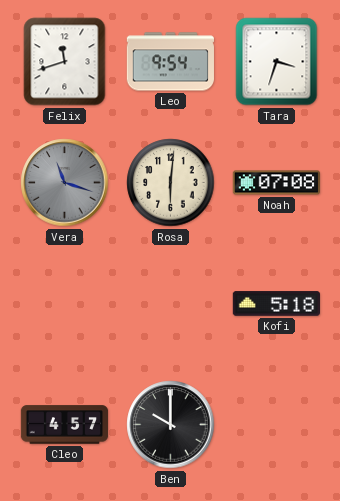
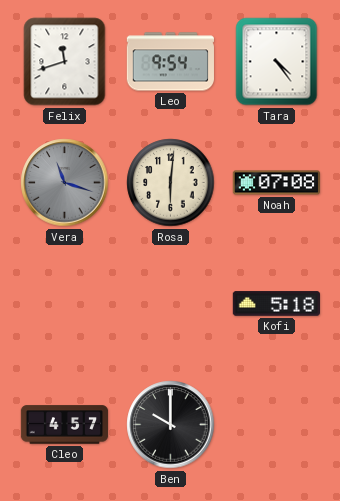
Tara: 3:33 -> 4:24
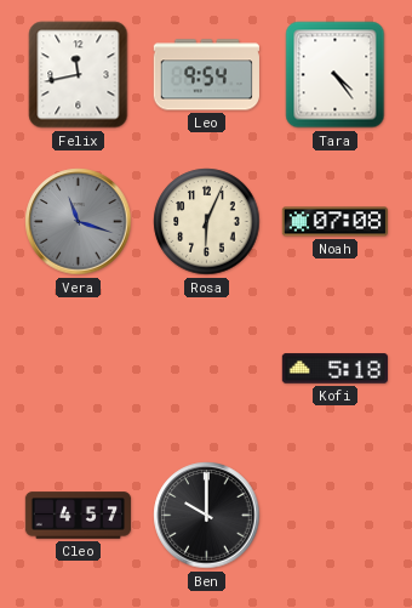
Felix: 11:42 -> 11:43
Rosa: 6:01 -> 6:04
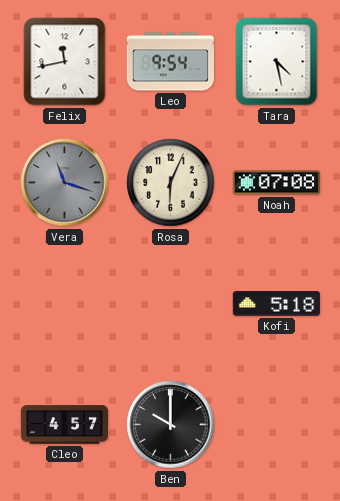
Tara: 4:24 -> 4:28
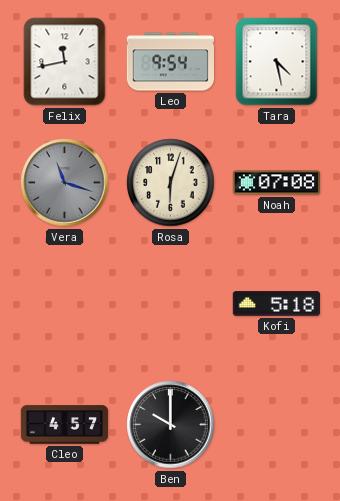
Rosa: 6:04 -> 6:03
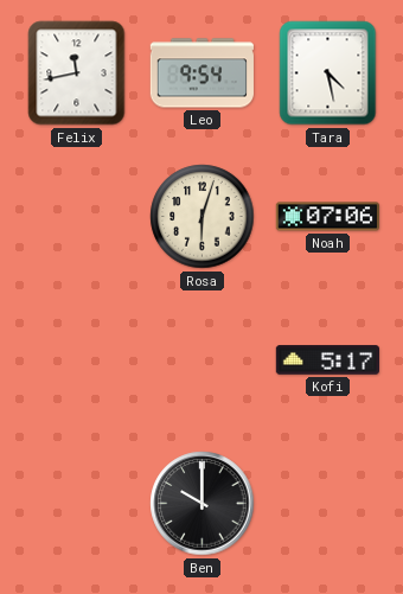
Vera: 11:18 -> none
Noah: 07:08 -> 07:06
Kofi: 5:18 -> 5:17
Cleo: 4:57 -> none
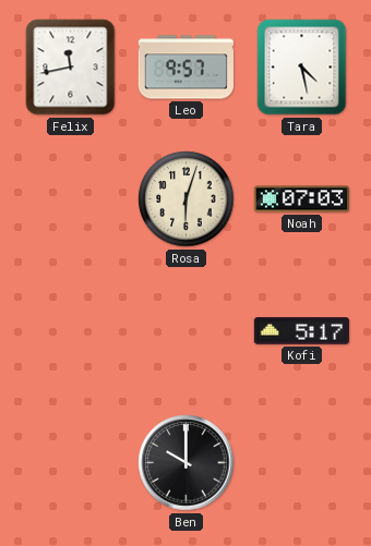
Leo: 9:54 -> 9:57
Noah: 07:06 -> 07:03
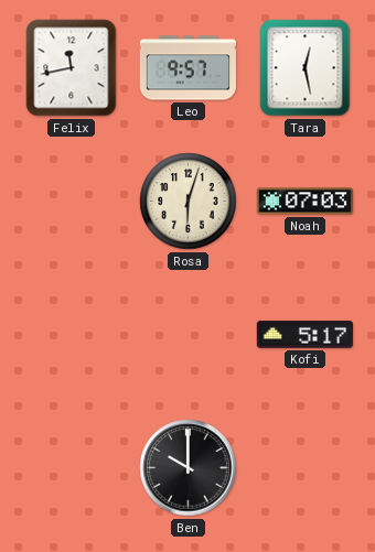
Tara: 4:28 -> 12:28
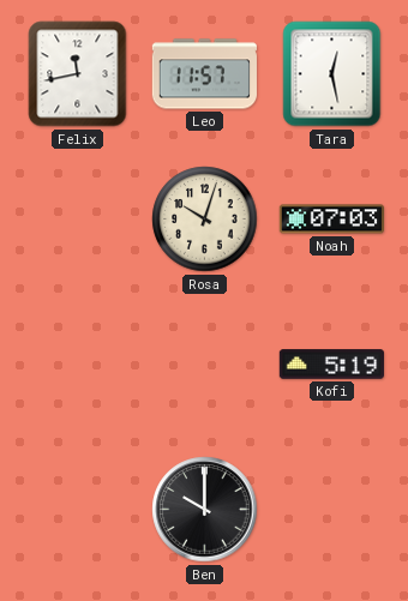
Leo: 9:57 -> 11:57
Rosa: 6:03 -> 10:03
Kofi: 5:17 -> 5:19
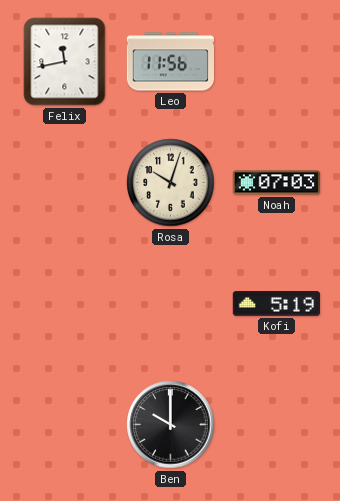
Leo: 11:57 -> 11:56
Tara: 12:28 -> none
